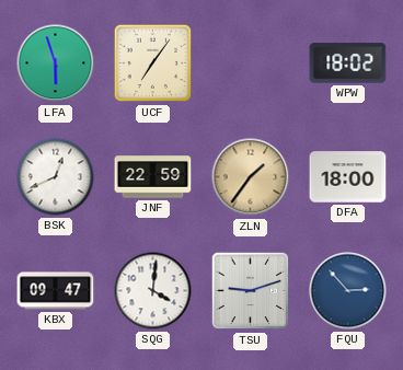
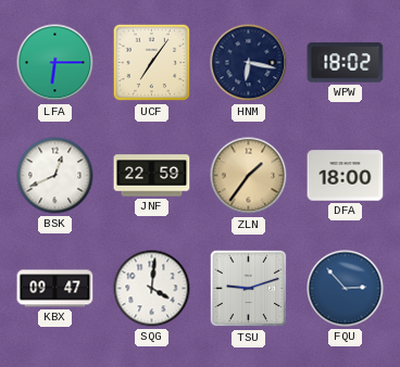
LFA: 5:57 -> 6:15
HNM: none -> 6:17
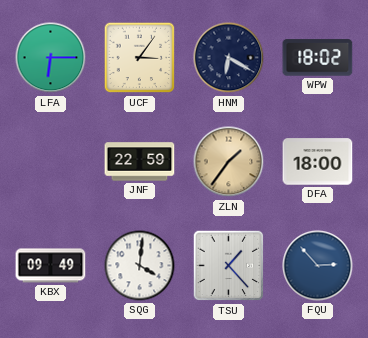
UCF: 7:06 -> 3:06
HNM: 6:17 -> 6:20
BSK: 12:41 -> none
KBX: 09:47 -> 09:49
TSU: 9:12 -> 1:23
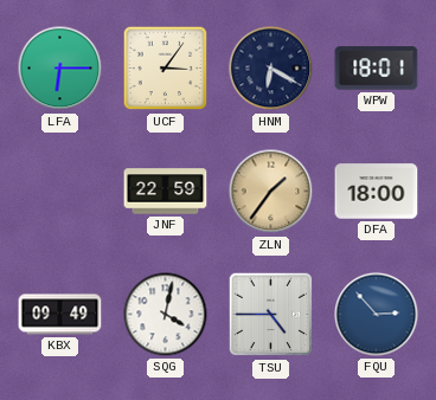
WPW: 18:02 -> 18:01
SQG: 4:01 -> 4:02
TSU: 1:23 -> 4:45
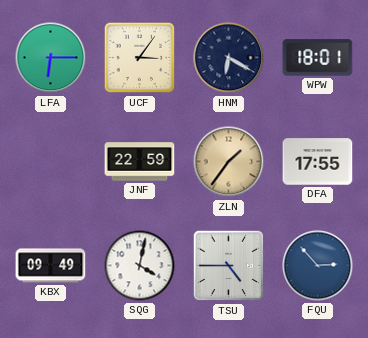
DFA: 18:00 -> 17:55
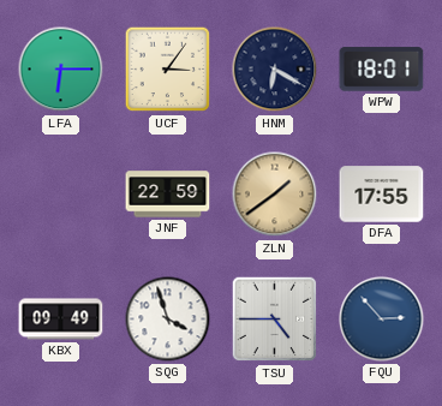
ZLN: 1:36 -> 1:39
SQG: 4:02 -> 3:57
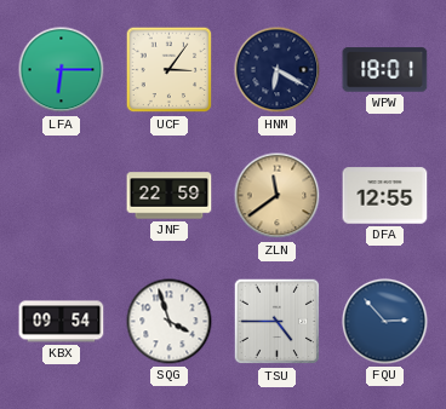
ZLN: 1:39 -> 11:39
DFA: 17:55 -> 12:55
KBX: 09:49 -> 09:54
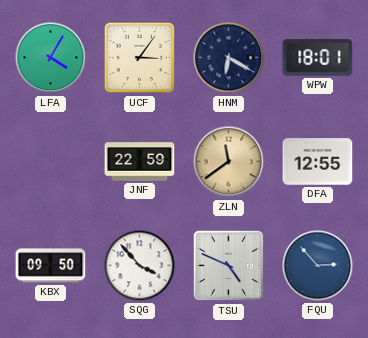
LFA: 6:15 -> 4:05
KBX: 09:54 -> 09:50
SQG: 3:57 -> 3:53
TSU: 4:45 -> 4:49
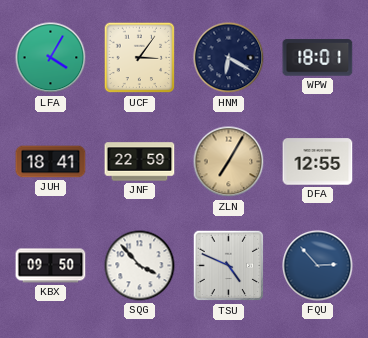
JUH: none -> 18:41
ZLN: 11:39 -> 7:05
